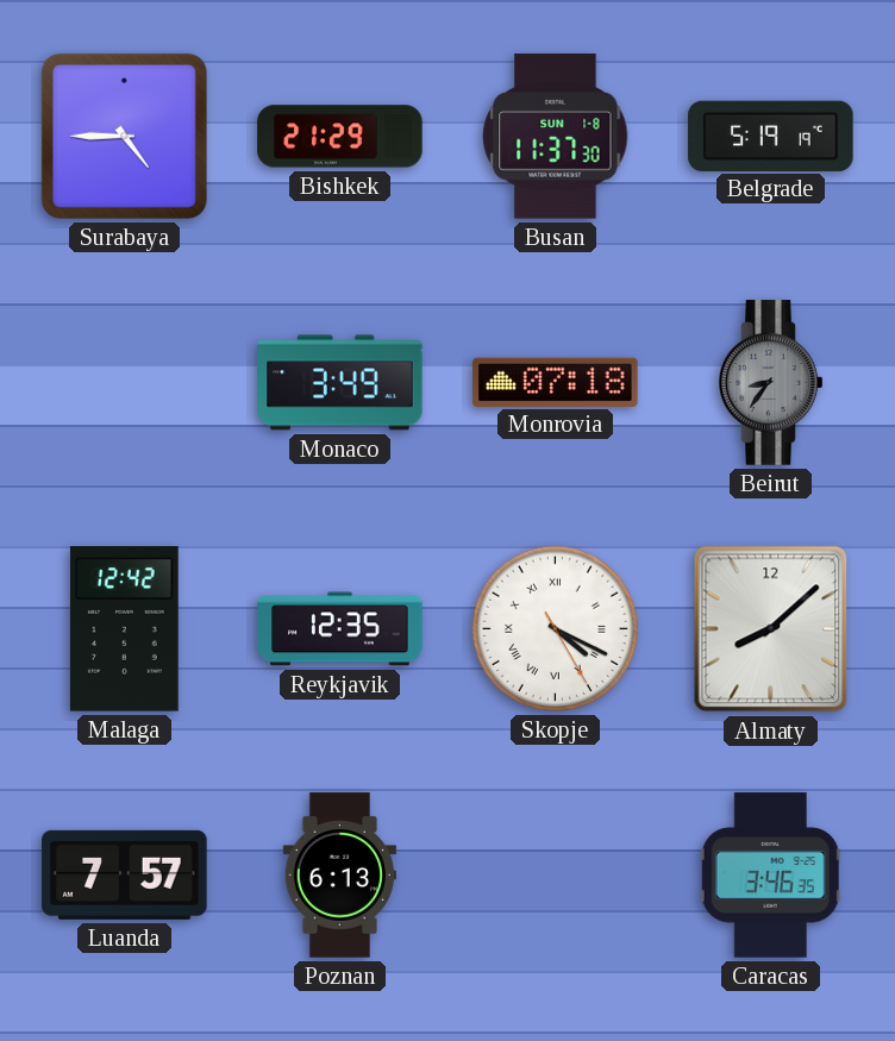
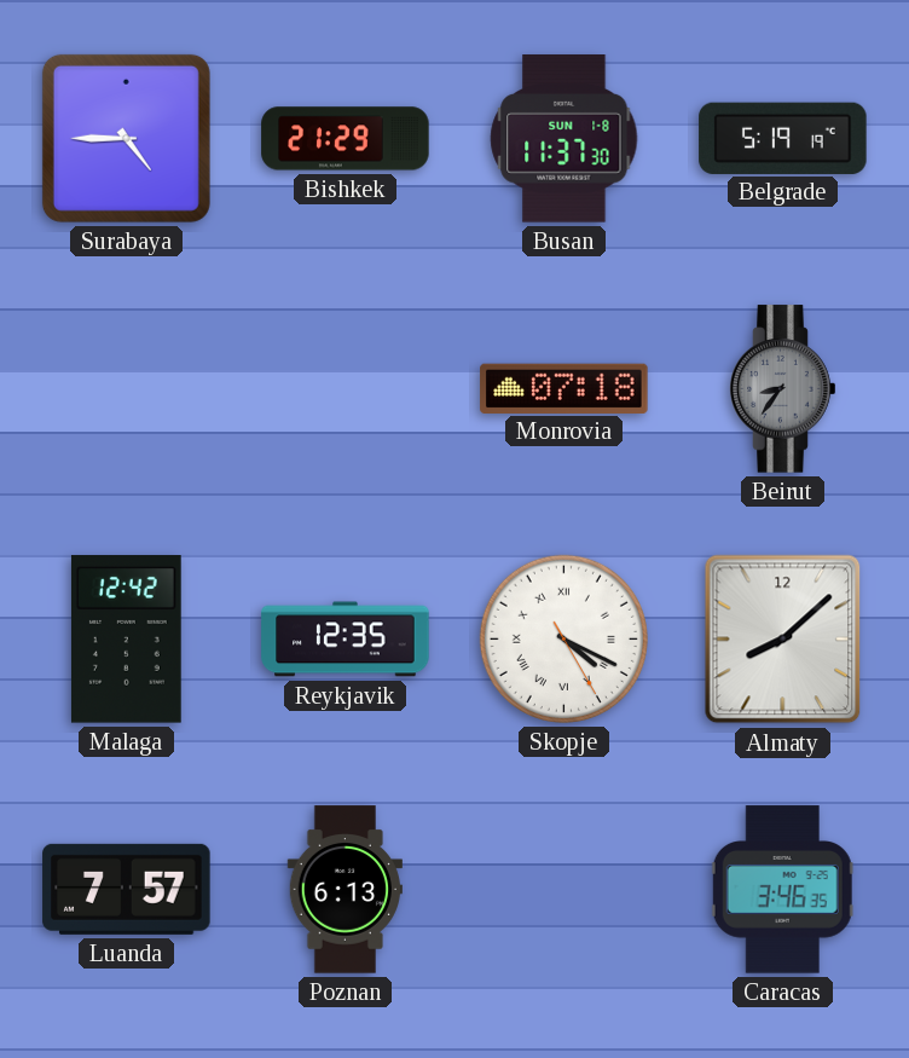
Monaco: 3:49 -> none
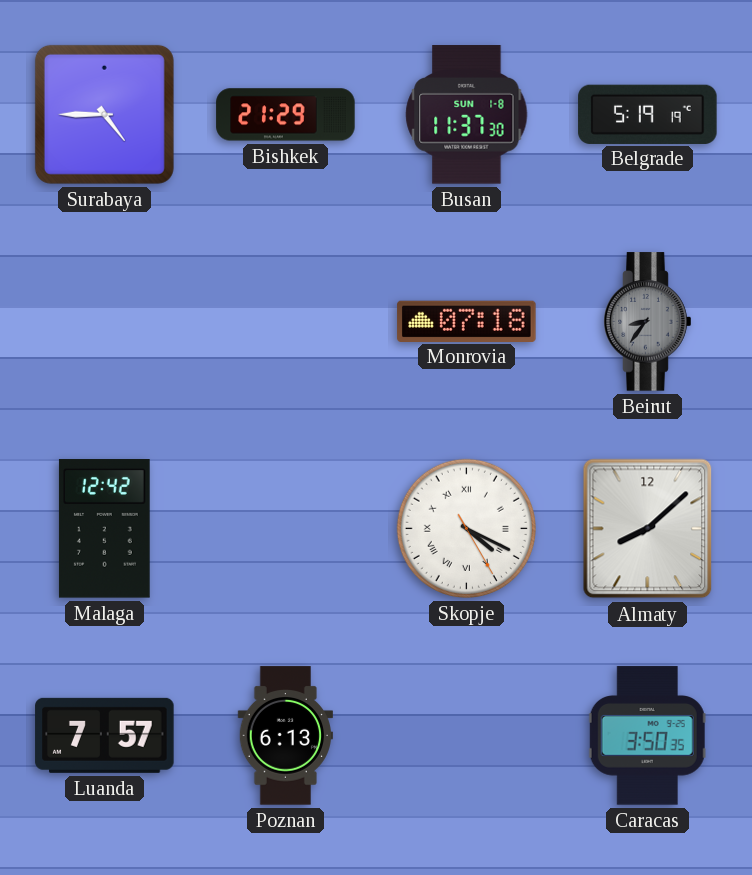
Reykjavik: 12:35 -> none
Caracas: 3:46 -> 3:50
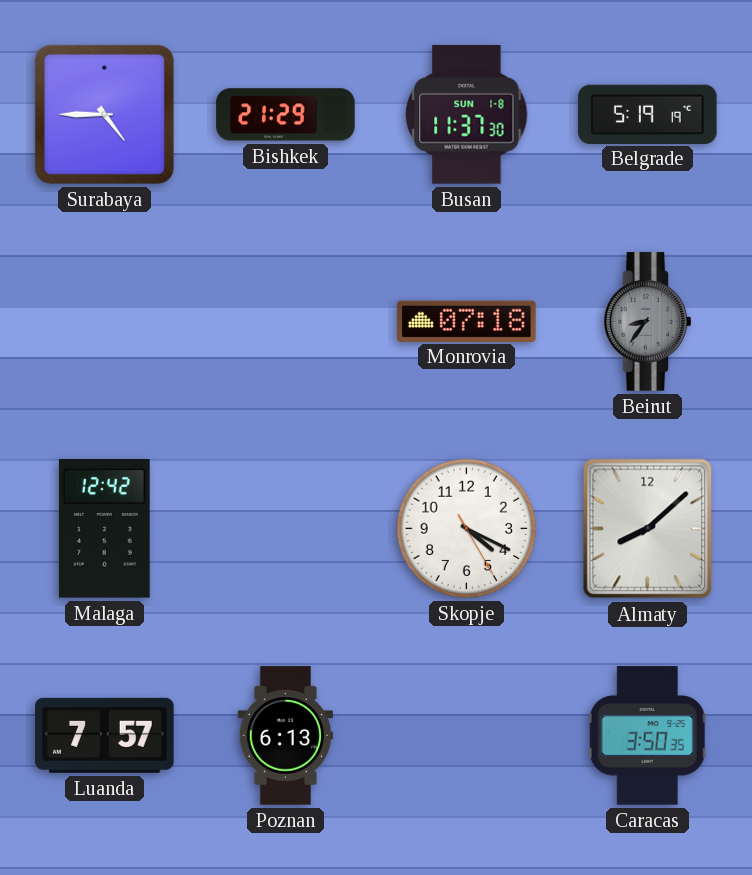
Skopje numerals: Roman -> Arabic
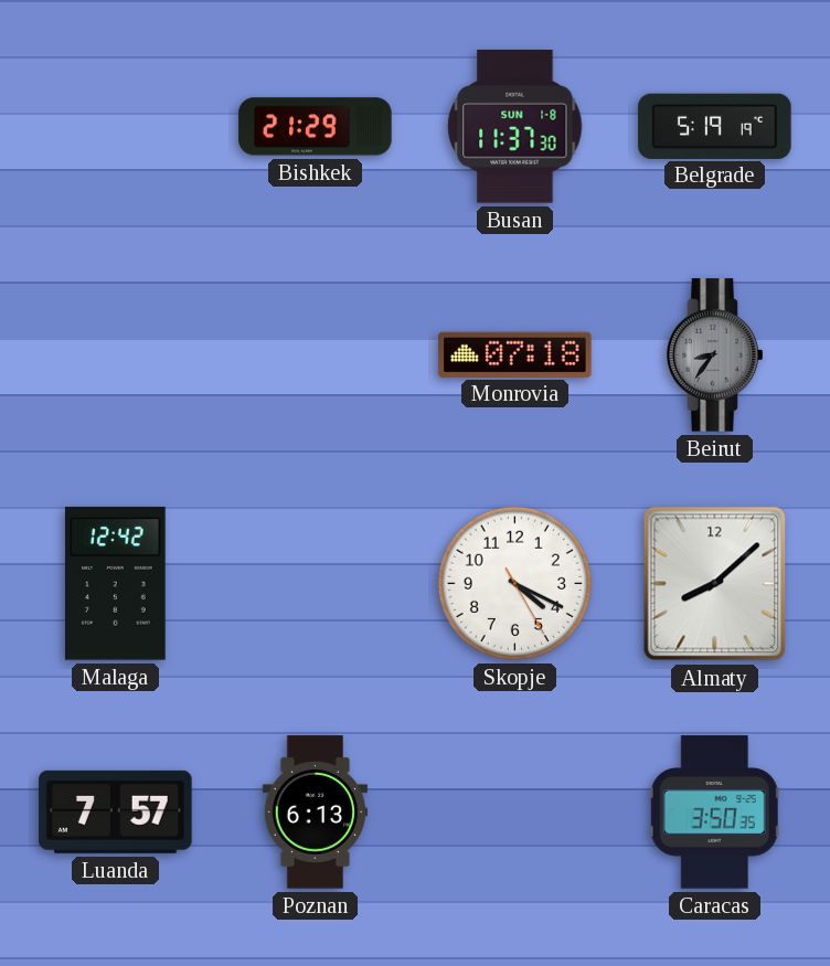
Surabaya: 4:45 -> none
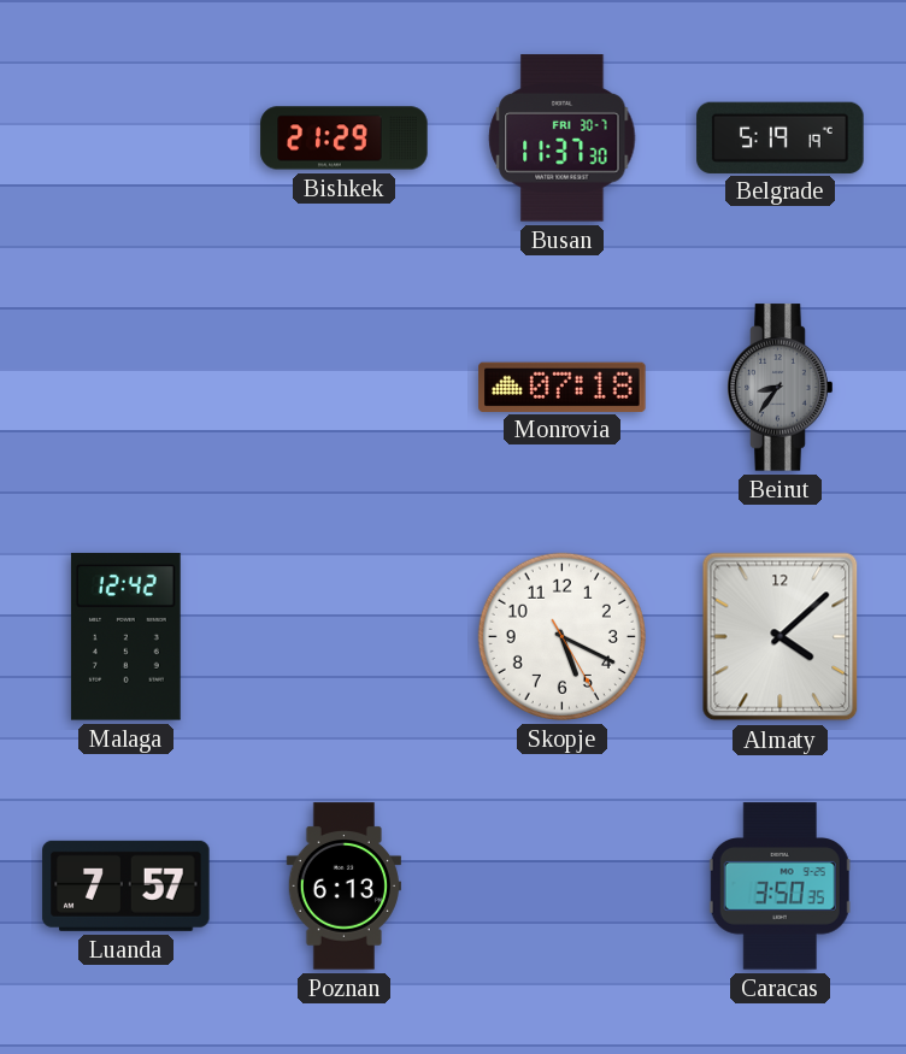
Busan date: SUN 1-8 -> FRI 30-7
Skopje: 4:19 -> 5:19
Almaty: 8:08 -> 4:08
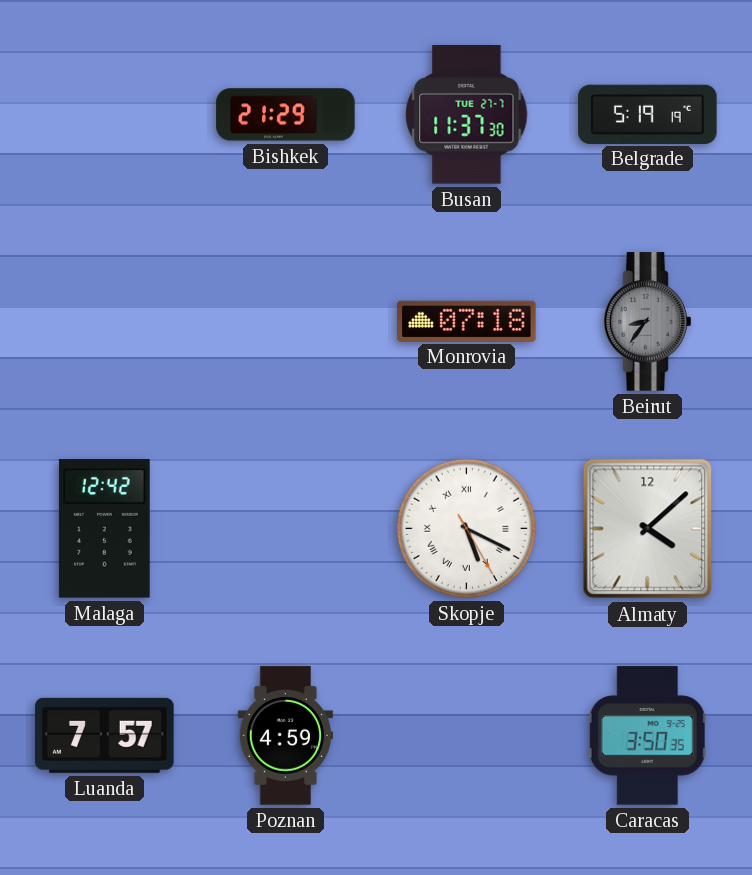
Busan date: FRI 30-7 -> TUE 27-7
Skopje numerals: Arabic -> Roman
Poznan: 6:13 -> 4:59
